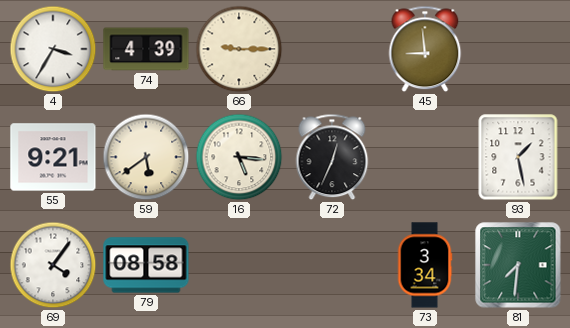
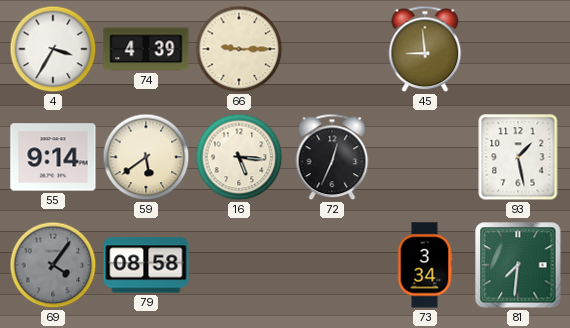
55: 9:21 -> 9:14
69 dial: white -> grey
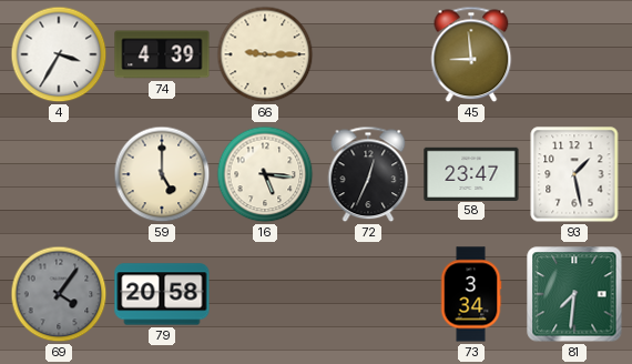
55: 9:14 -> none
59: 5:39 -> 5:00
58: none -> 23:47
79: 08:58 -> 20:58
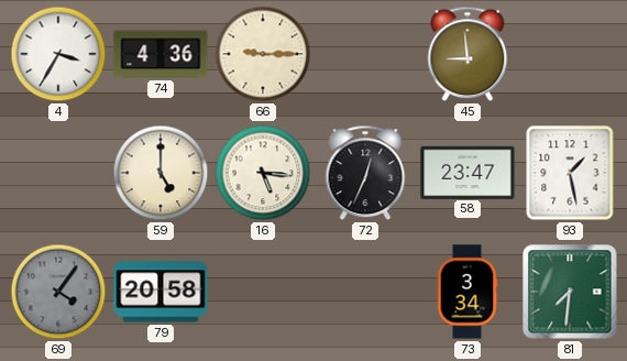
74: 4:39 -> 4:36
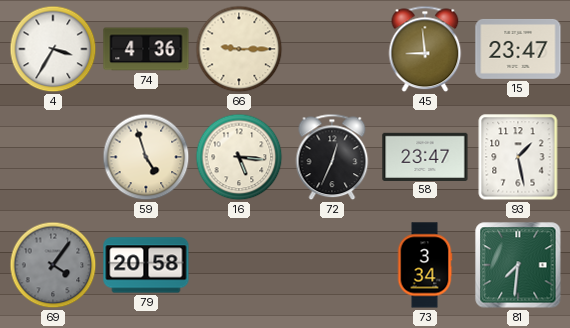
15: none -> 23:47
59: 5:00 -> 4:57
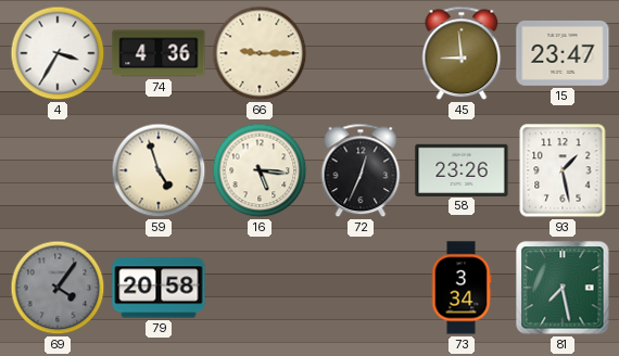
58: 23:47 -> 23:26
81: 7:31 -> 7:28
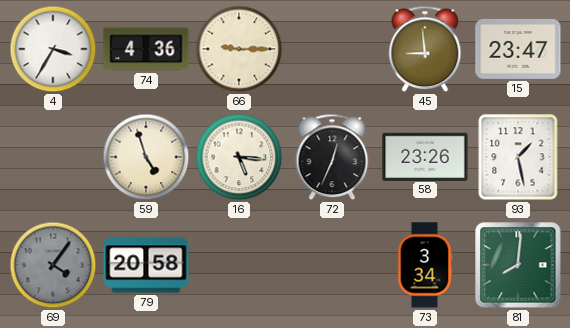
81: 7:28 -> 8:01
